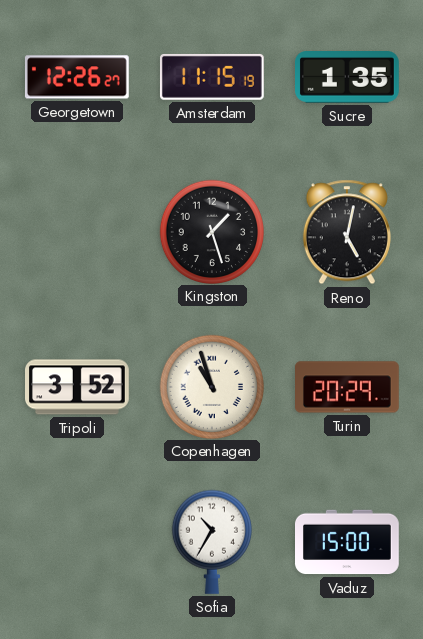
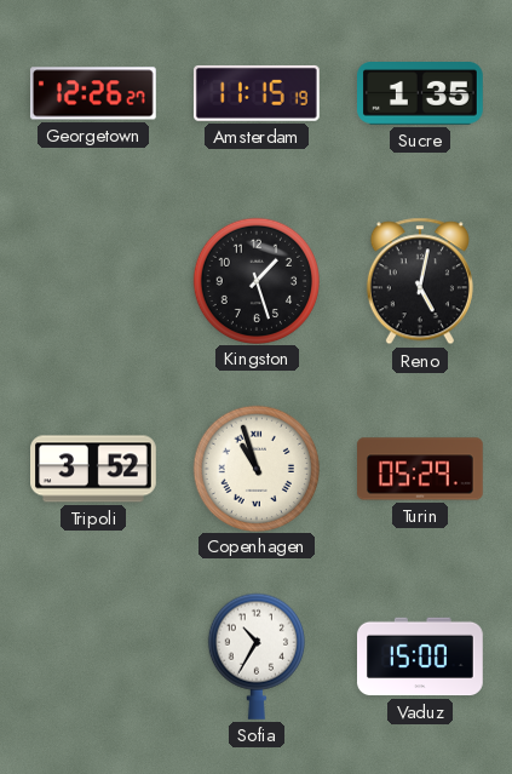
Turin: 20:29 -> 05:29
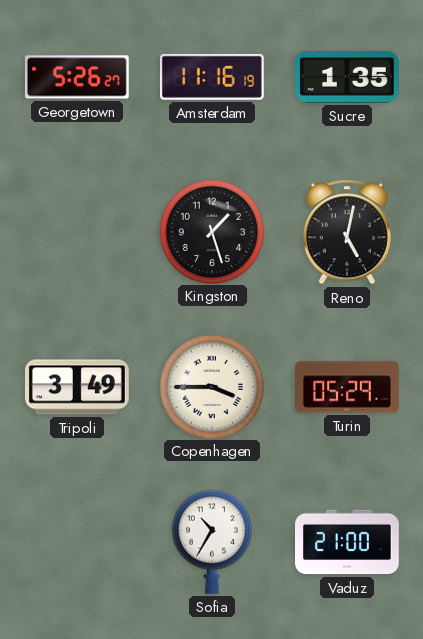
Georgetown: 12:26 -> 5:26
Amsterdam: 11:15 -> 11:16
Tripoli: 3:52 -> 3:49
Copenhagen: 10:57 -> 3:45
Vaduz: 15:00 -> 21:00
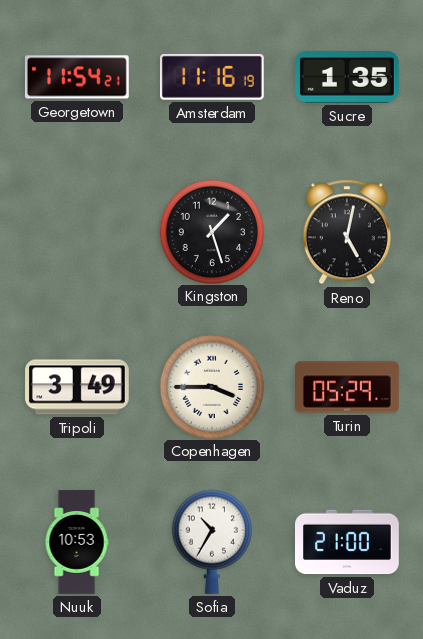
Georgetown: 5:26 -> 11:54
Nuuk: none -> 10:53
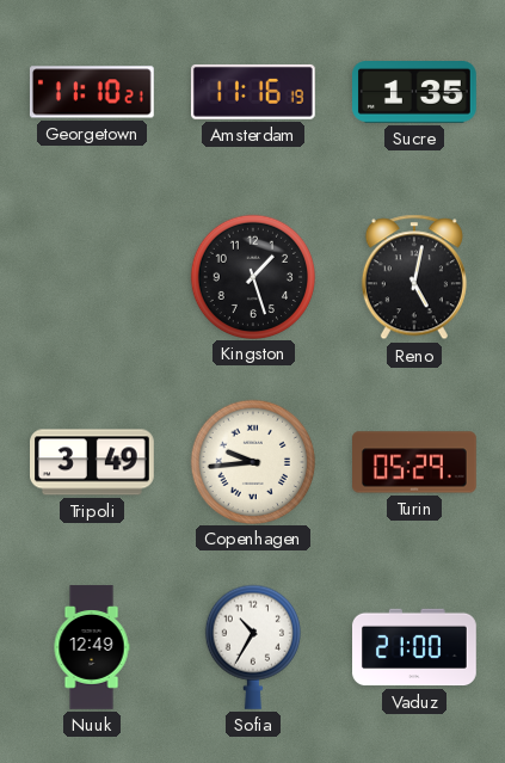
Georgetown: 11:54 -> 11:10
Copenhagen: 3:45 -> 9:44
Nuuk: 10:53 -> 12:49
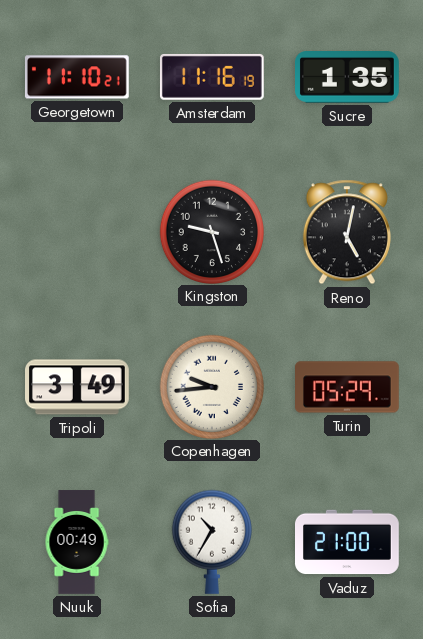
Kingston: 1:27 -> 9:27
Nuuk: 12:49 -> 00:49
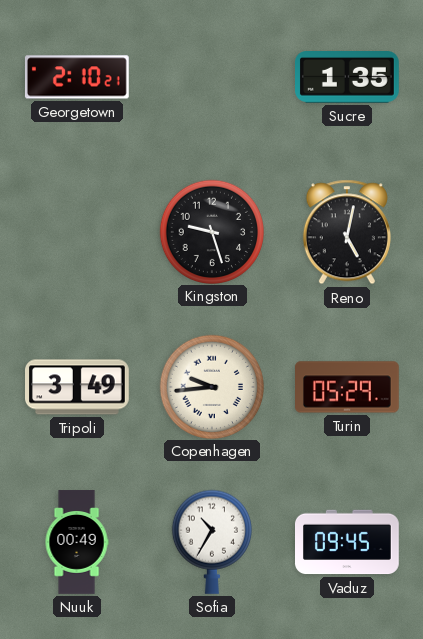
Georgetown: 11:10 -> 2:10
Amsterdam: 11:16 -> none
Vaduz: 21:00 -> 09:45
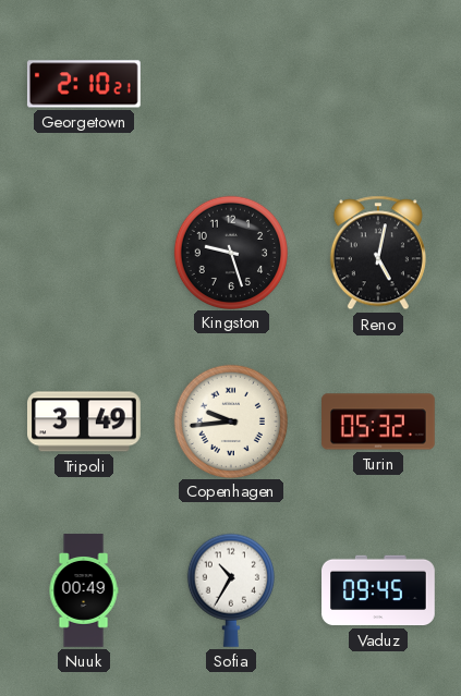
Sucre: 1:35 -> none
Turin: 05:29 -> 05:32
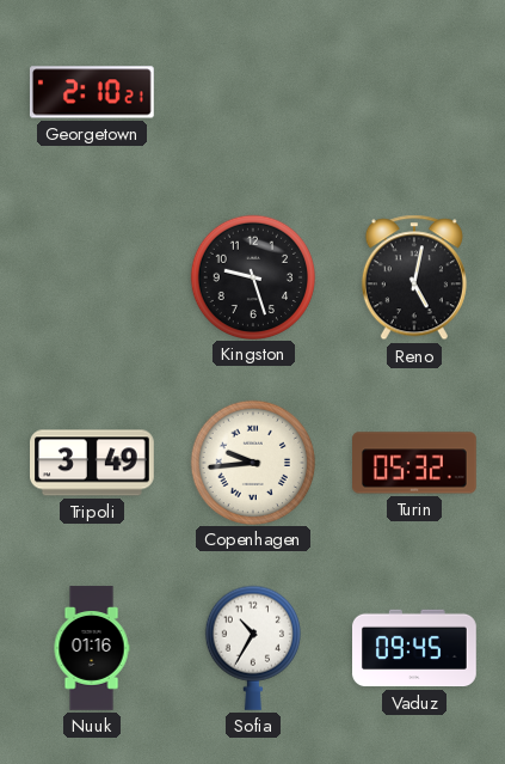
Nuuk: 00:49 -> 01:16
